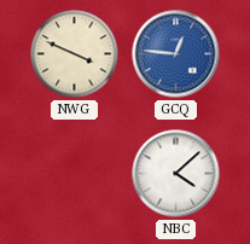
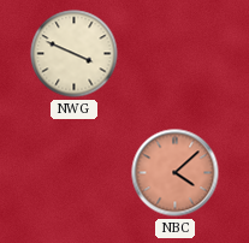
GCQ: 12:46 -> none
NBC dial: white -> salmon
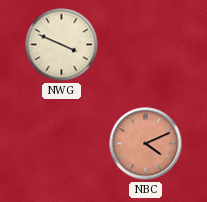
NBC: 4:08 -> 4:11
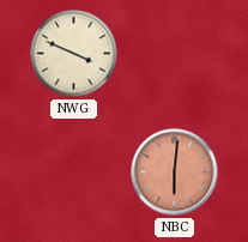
NBC: 4:11 -> 6:01
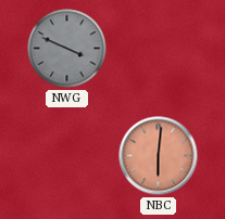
NWG dial: cream -> grey
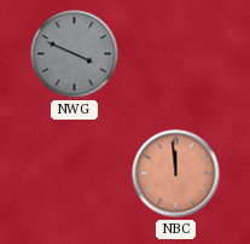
NBC: 6:01 -> 11:59
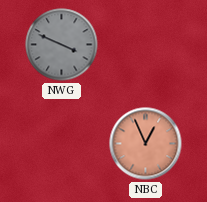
NBC: 11:59 -> 12:56
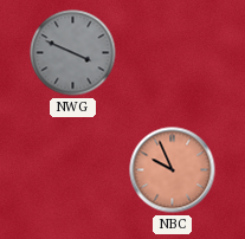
NBC: 12:56 -> 9:56
